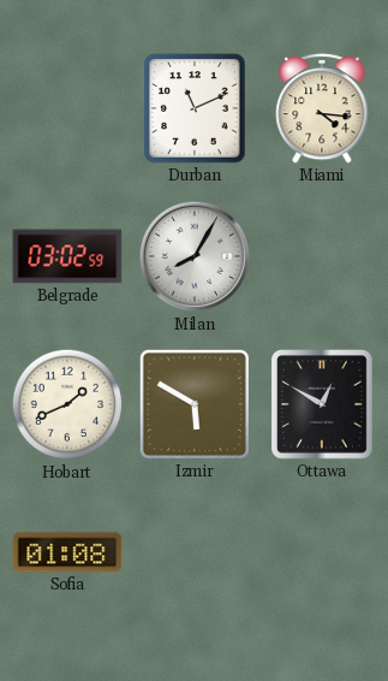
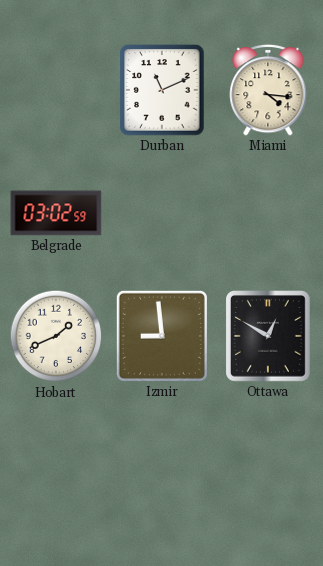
Milan: 8:05 -> none
Izmir: 5:50 -> 8:59
Sofia: 01:08 -> none
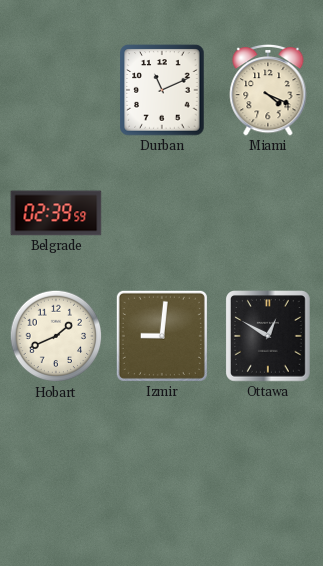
Miami: 4:16 -> 4:19
Belgrade: 03:02 -> 02:39
Izmir: 8:59 -> 9:01
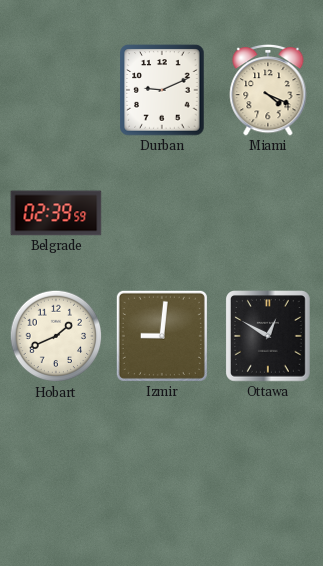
Durban: 11:11 -> 9:11
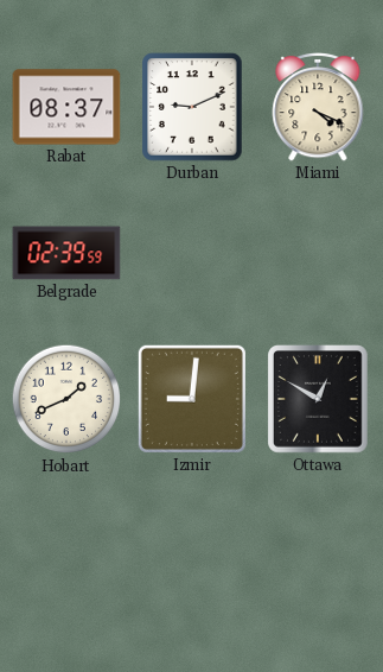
Rabat: none -> 08:37
